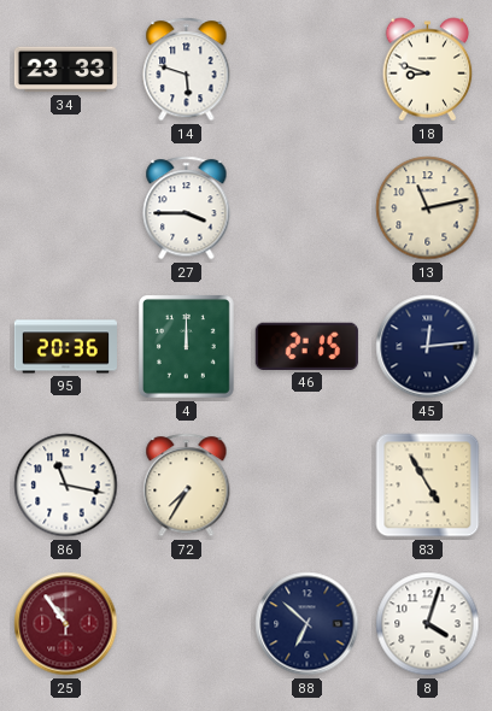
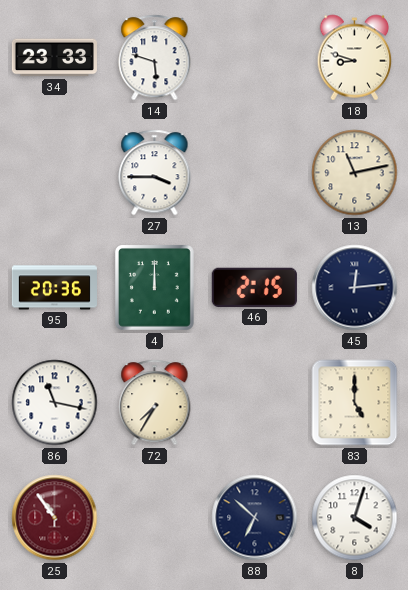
83: 4:55 -> 5:00
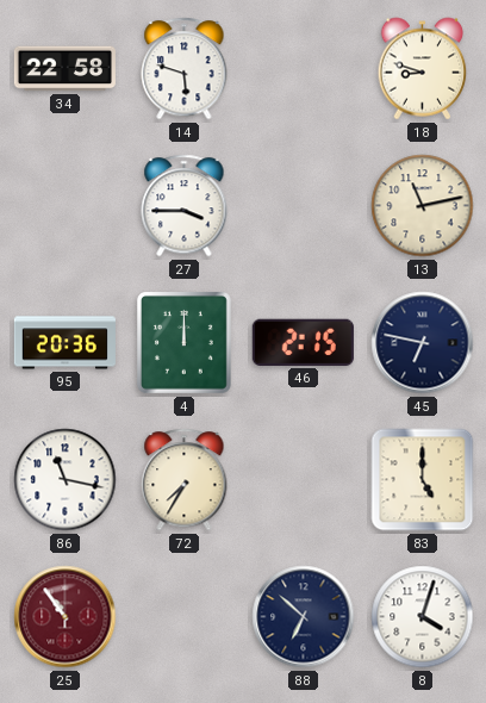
34: 23:33 -> 22:58
45: 12:14 -> 6:47
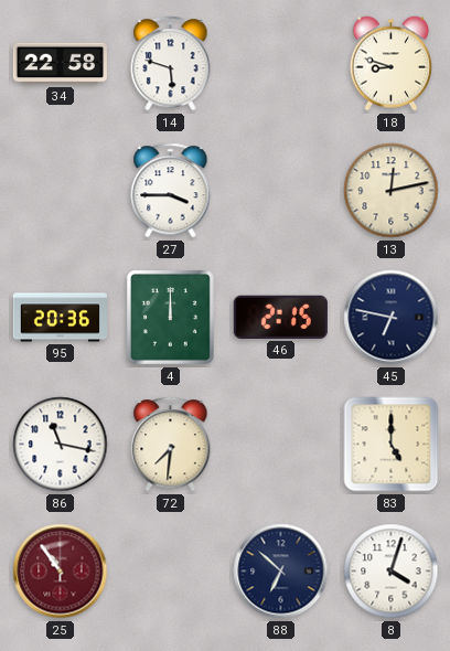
13: 11:13 -> 12:13
72: 7:35 -> 7:31
